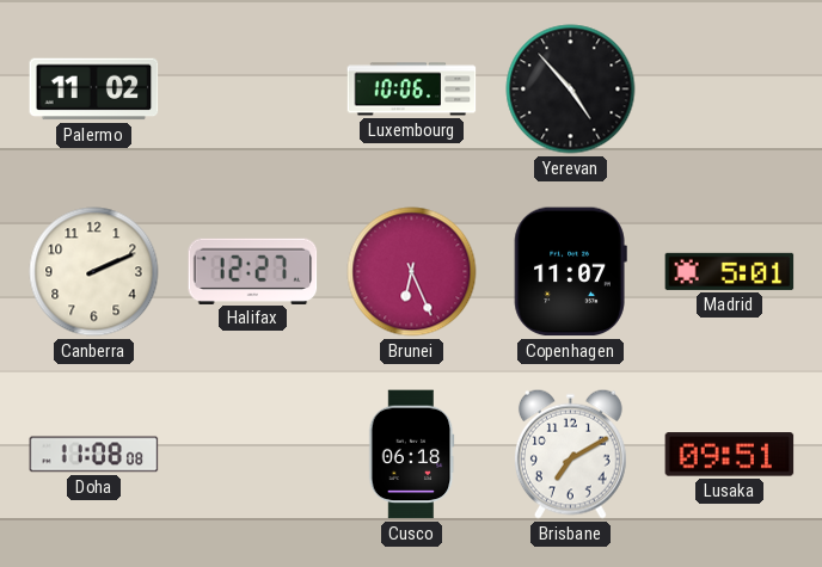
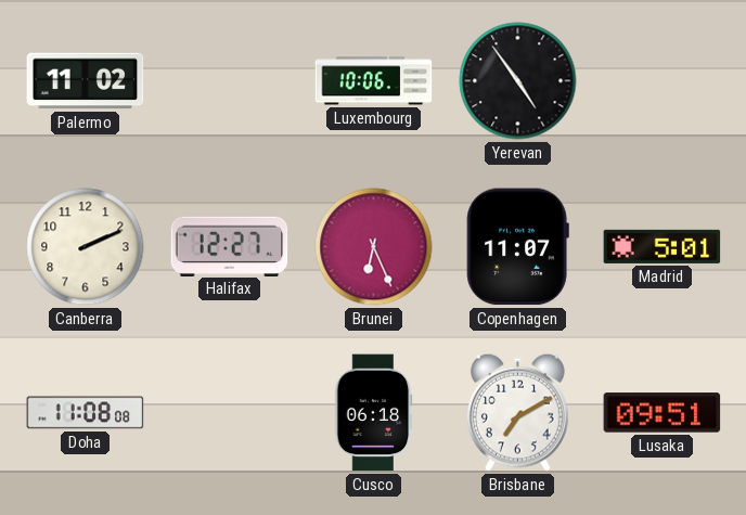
Yerevan: 4:53 -> 4:54
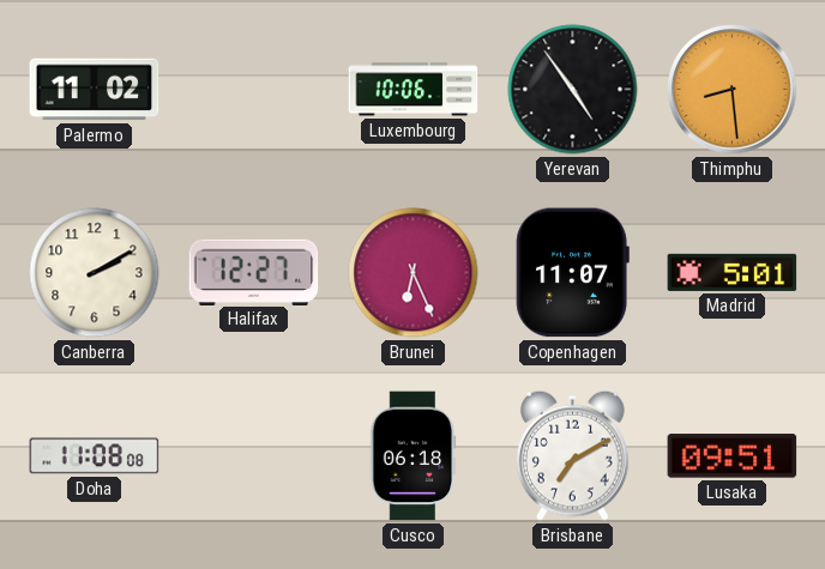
Thimphu: none -> 8:29
Canberra: 2:11 -> 2:10
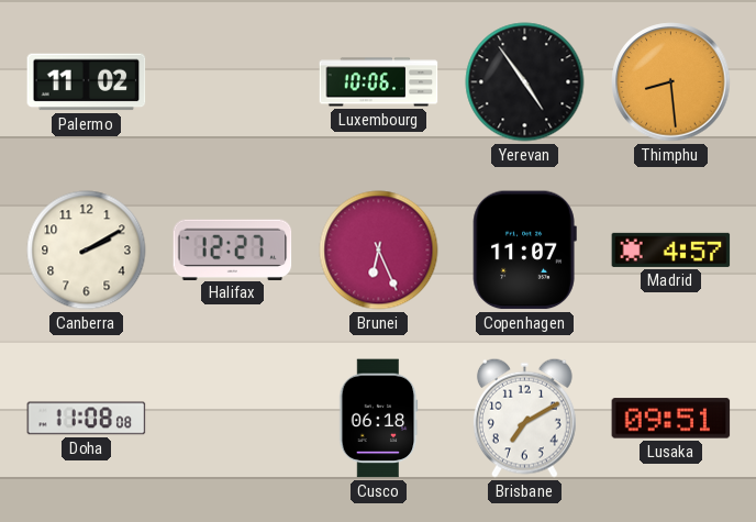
Madrid: 5:01 -> 4:57
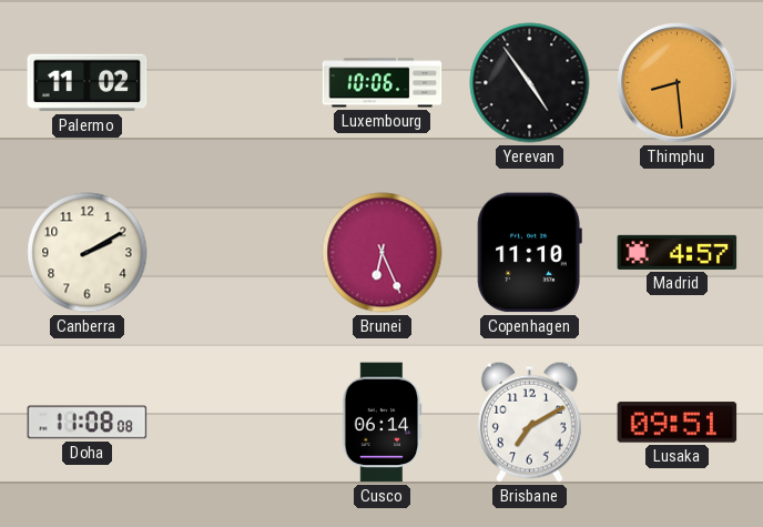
Halifax: 12:27 -> none
Copenhagen: 11:07 -> 11:10
Cusco: 06:18 -> 06:14
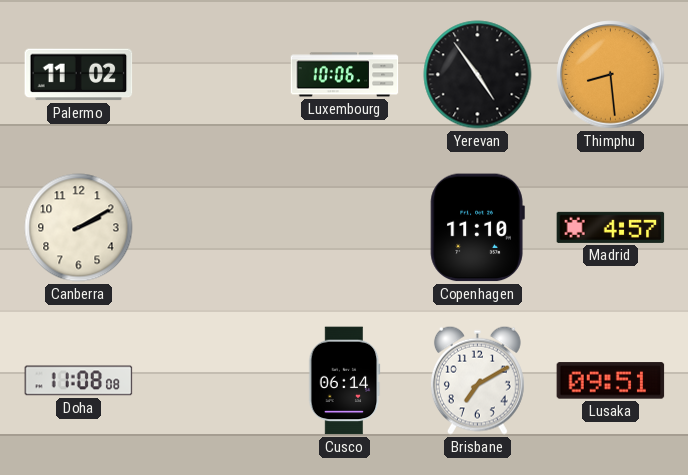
Brunei: 6:26 -> none
